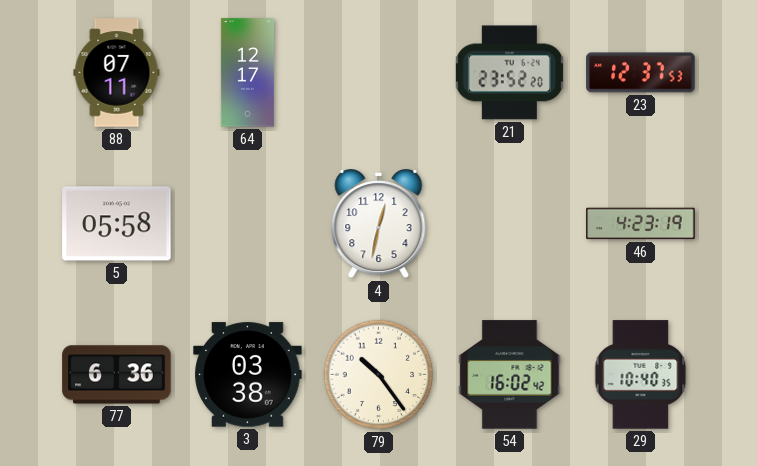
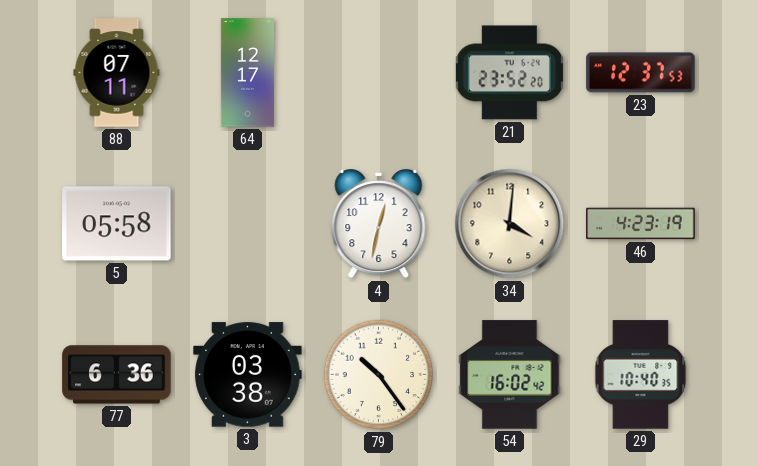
34: none -> 4:01
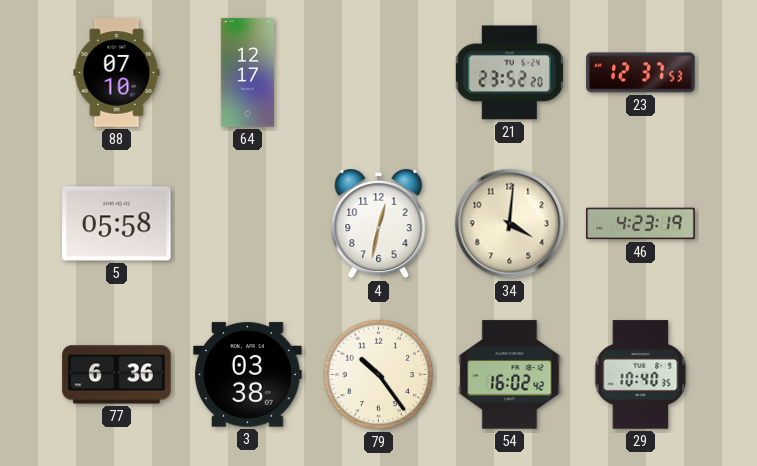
88: 07:11 -> 07:10
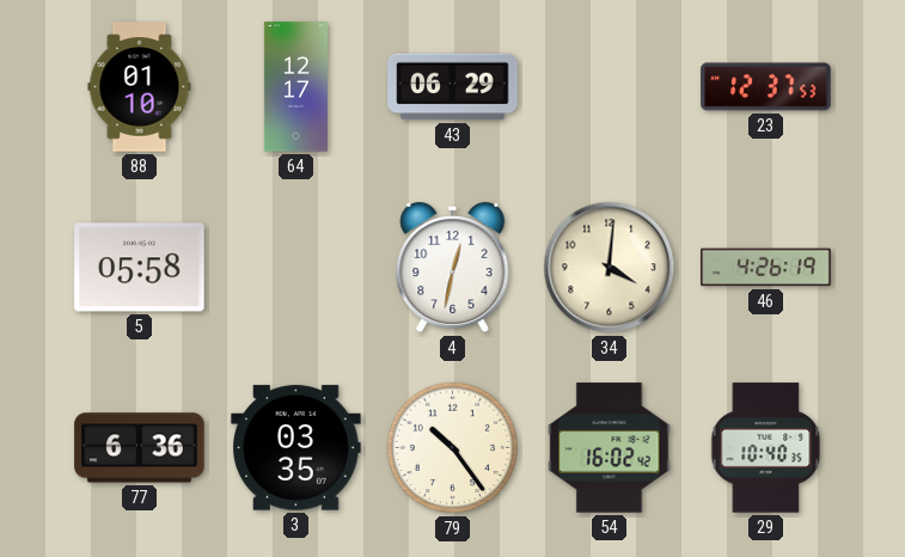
88: 07:10 -> 01:10
43: none -> 06:29
21: 23:52 -> none
46: 4:23 -> 4:26
3: 03:38 -> 03:35
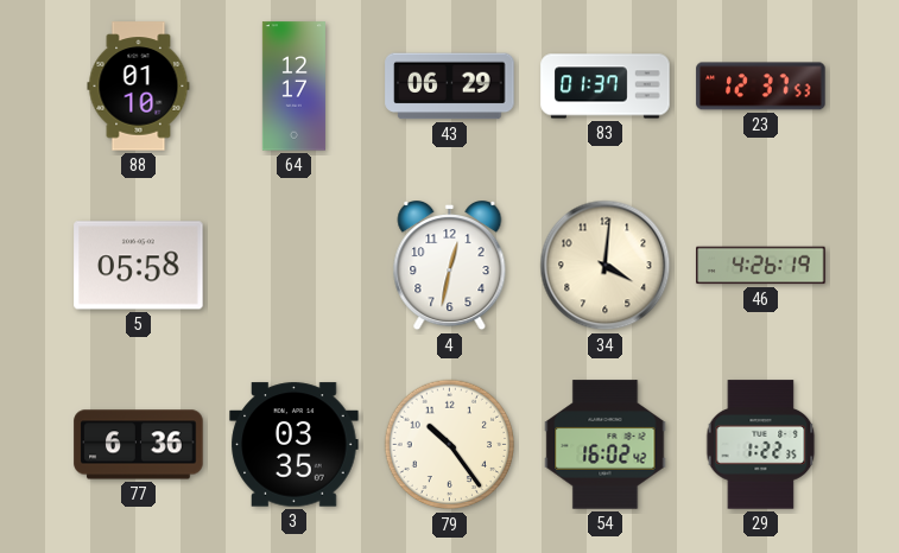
83: none -> 01:37
29: 10:40 -> 1:22
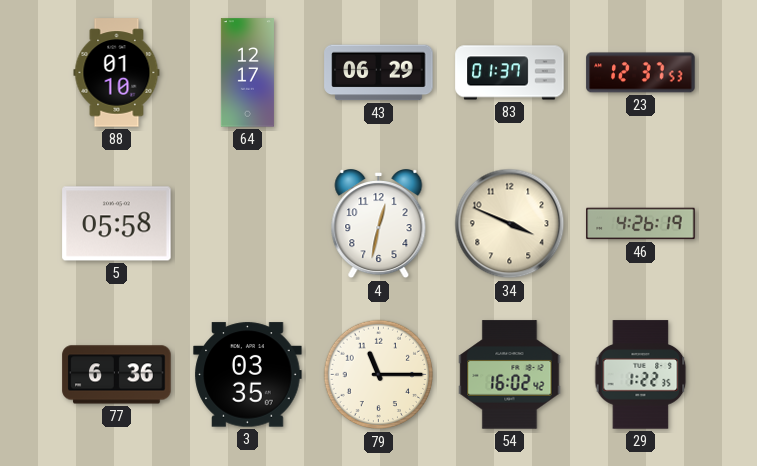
34: 4:01 -> 3:49
79: 10:24 -> 11:15
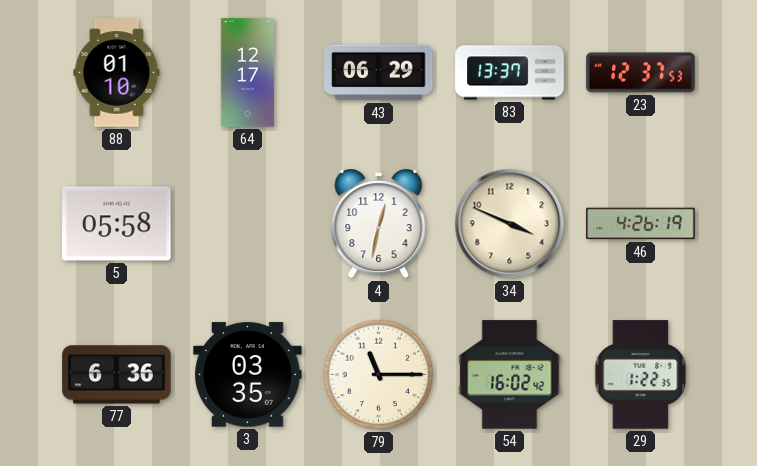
83: 01:37 -> 13:37
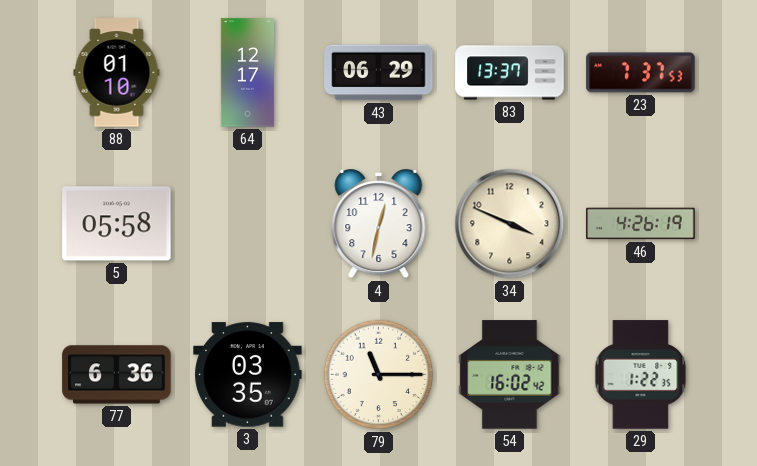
23: 12:37 -> 7:37
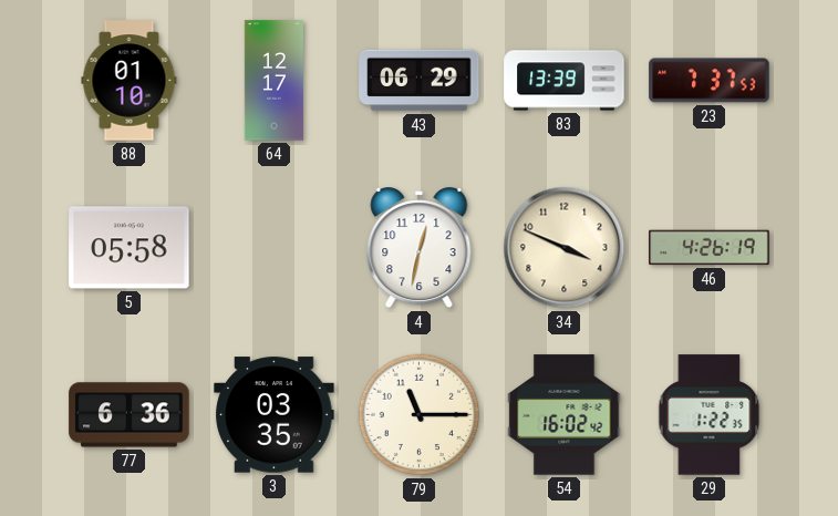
83: 13:37 -> 13:39
